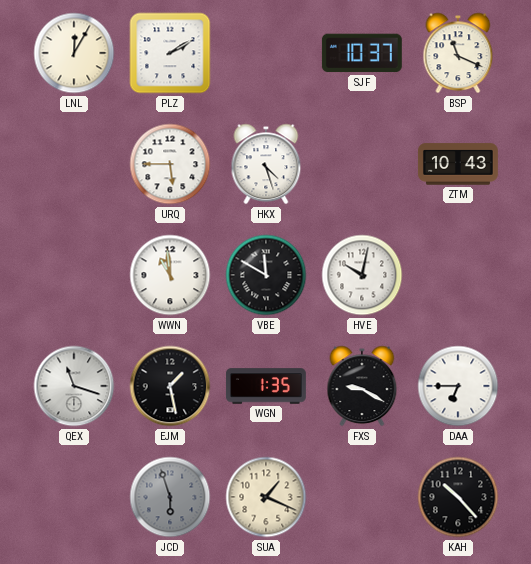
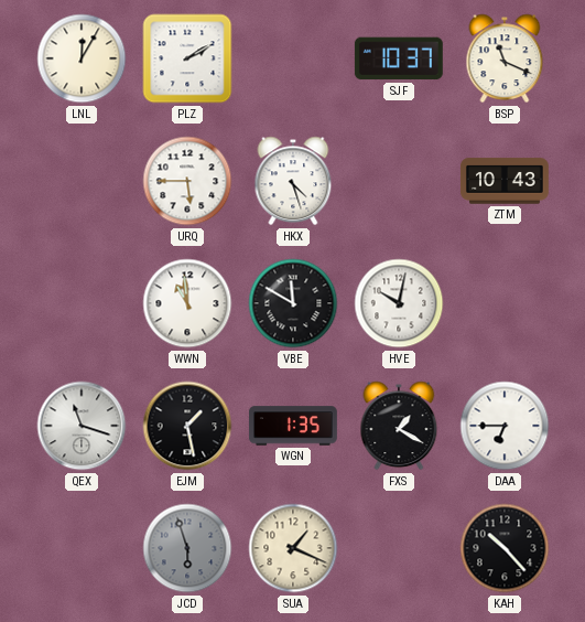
FXS: 9:20 -> 1:20
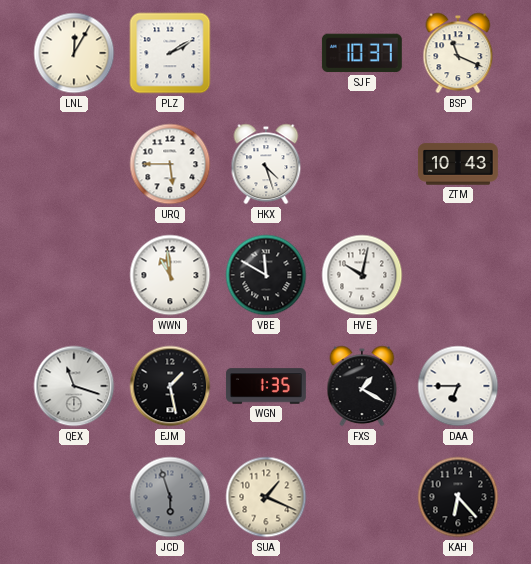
KAH: 10:23 -> 6:23
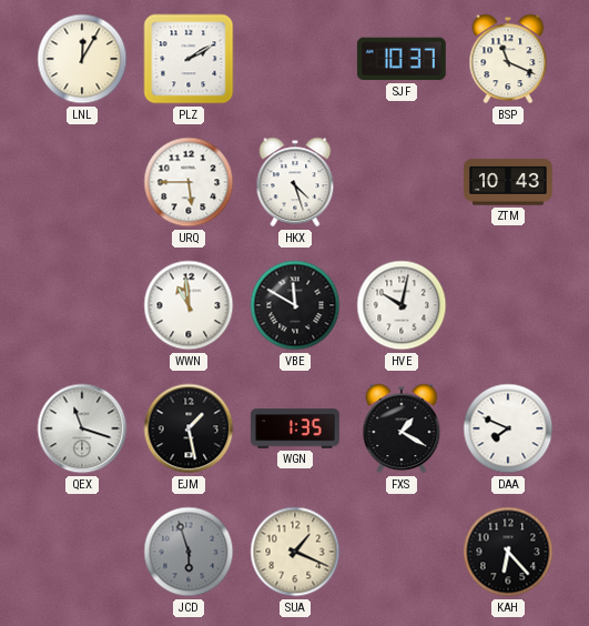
DAA: 6:45 -> 7:49
